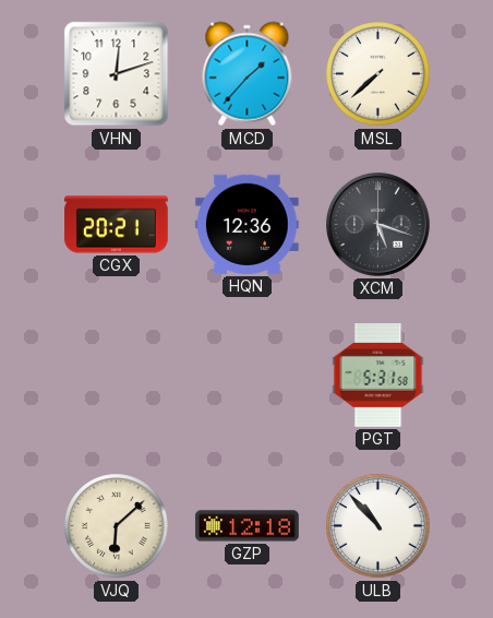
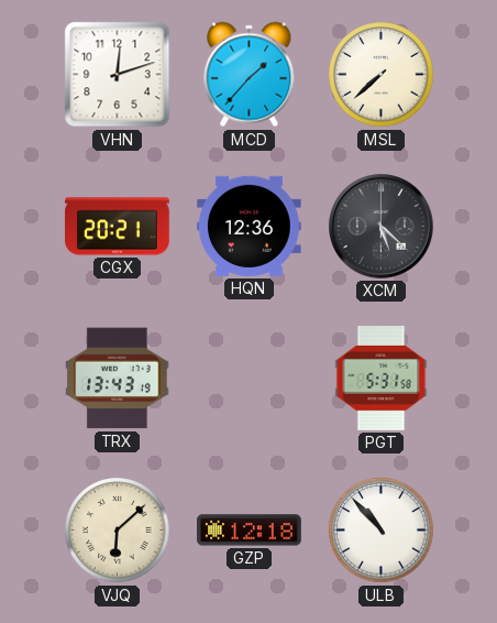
XCM: 5:18 -> 5:22
TRX: none -> 13:43
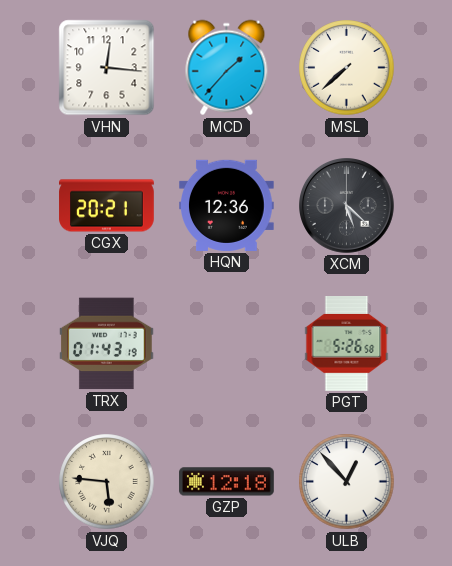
VHN: 12:12 -> 12:16
TRX: 13:43 -> 01:43
PGT: 5:31 -> 5:26
VJQ: 6:08 -> 5:46
ULB: 10:53 -> 12:53
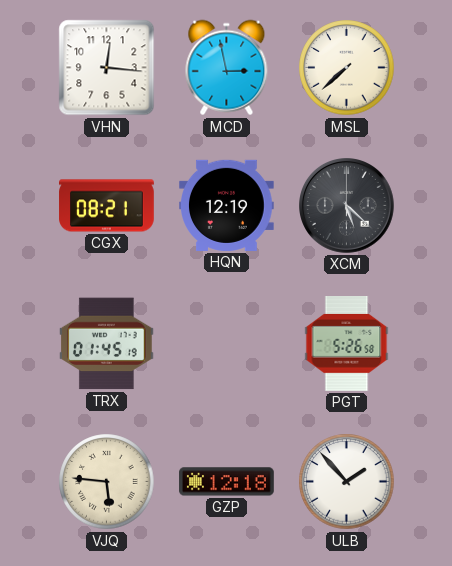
MCD: 1:37 -> 2:58
CGX: 20:21 -> 08:21
HQN: 12:36 -> 12:19
TRX: 01:43 -> 01:45
ULB: 12:53 -> 1:53
